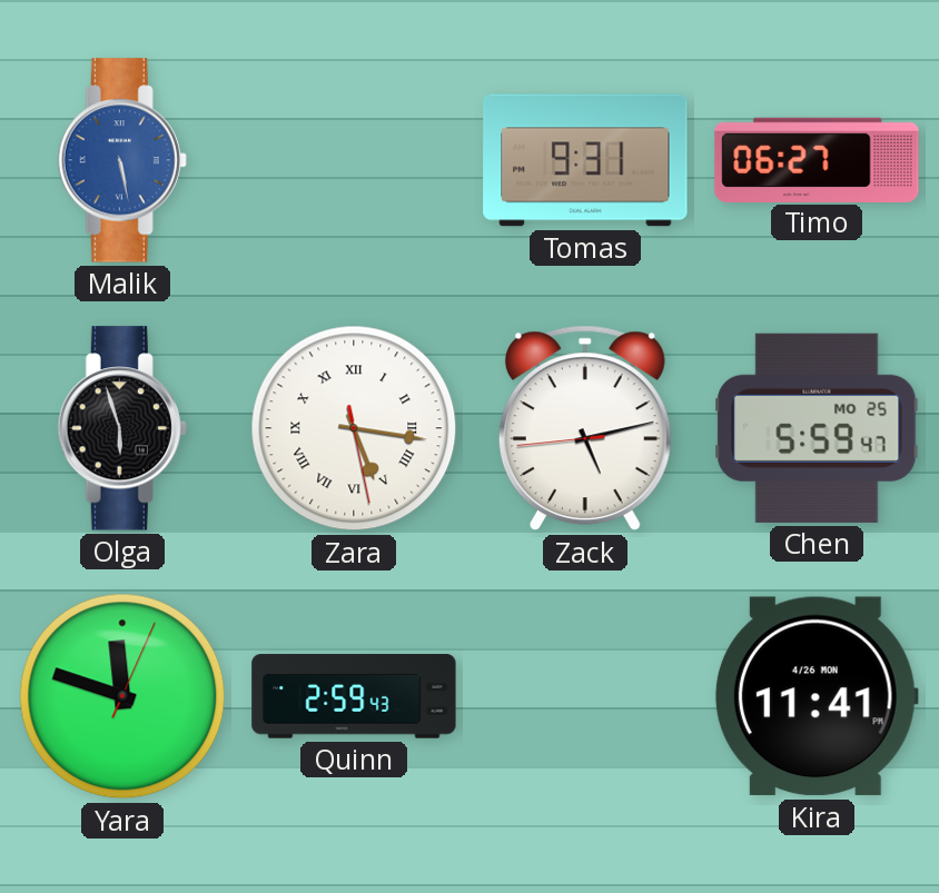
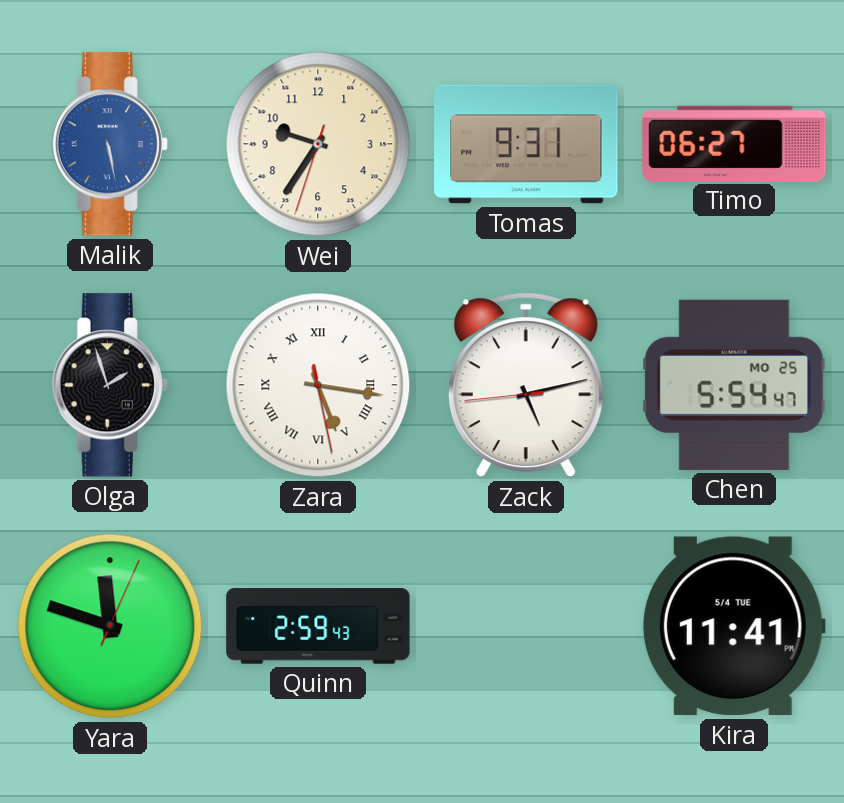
Wei: none -> 9:35
Olga: 5:57 -> 1:57
Chen: 5:59 -> 5:54
Kira date: 4/26 MON -> 5/4 TUE
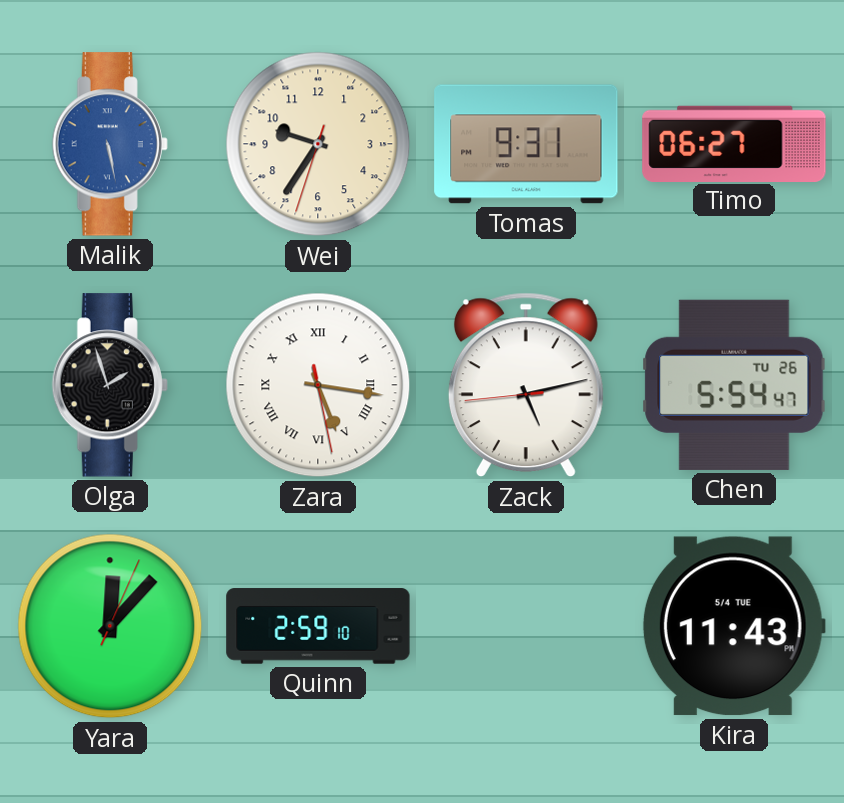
Chen date: MO 25 -> TU 26
Yara: 11:48 -> 12:07
Quinn: 2:59:43 -> 2:59:10
Kira: 11:41 -> 11:43
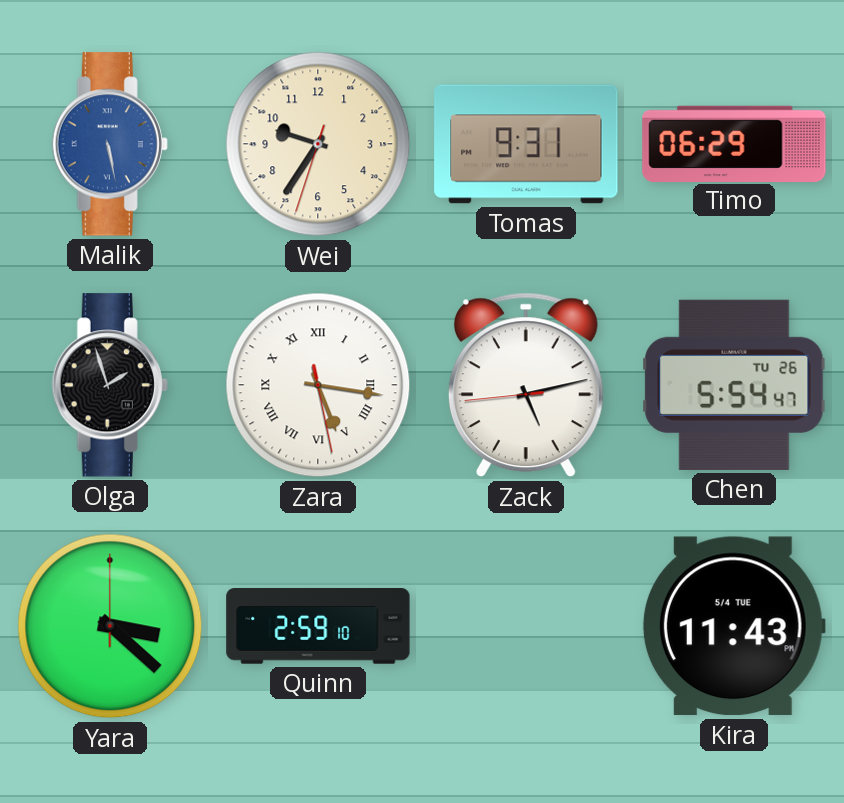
Timo: 06:27 -> 06:29
Yara: 12:07 -> 3:22
